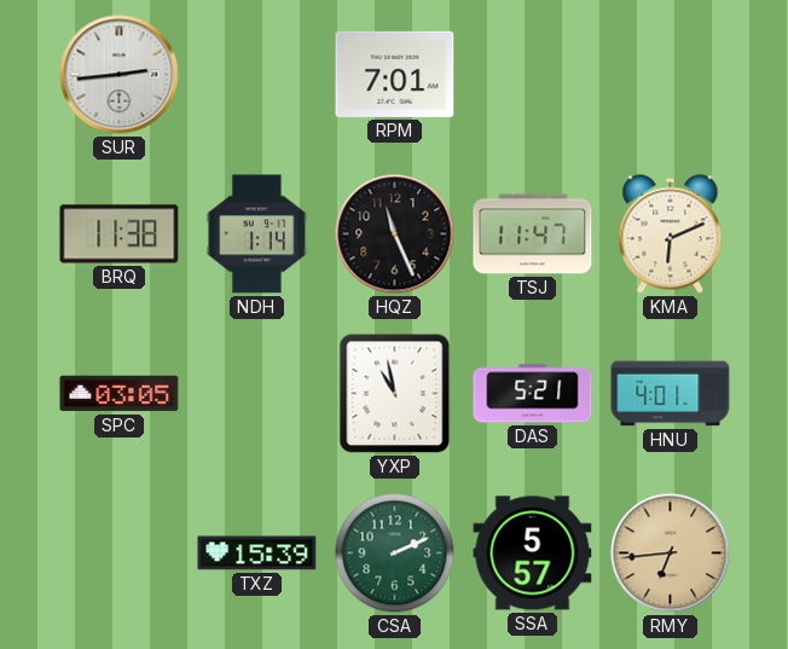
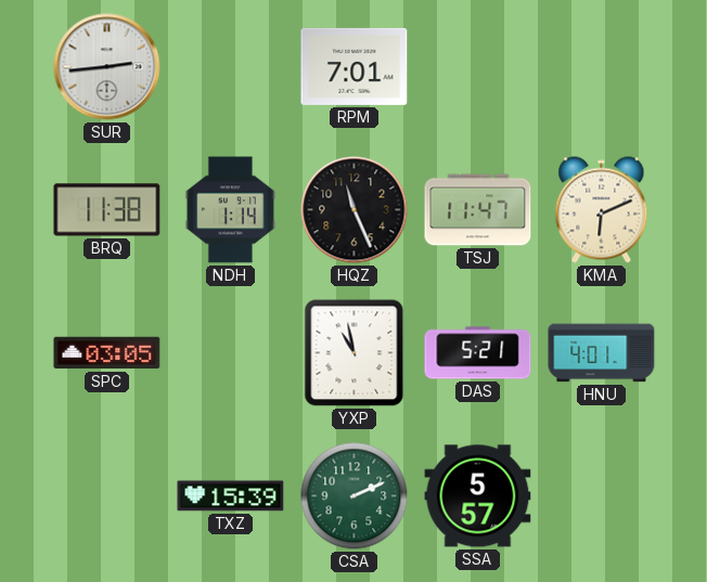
RMY: 6:44 -> none
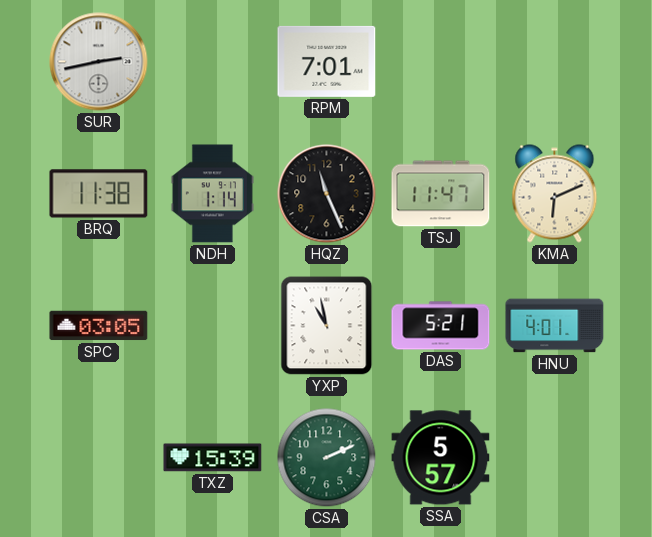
SUR: 2:44 -> 2:43
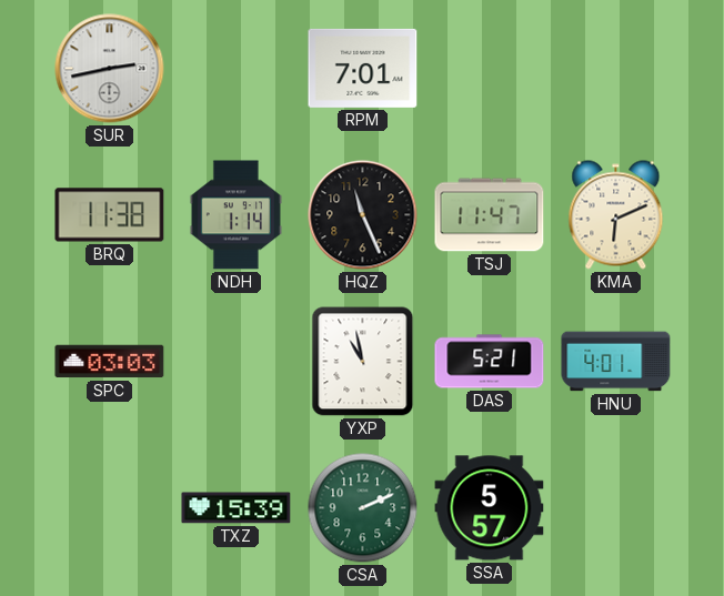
SPC: 03:05 -> 03:03
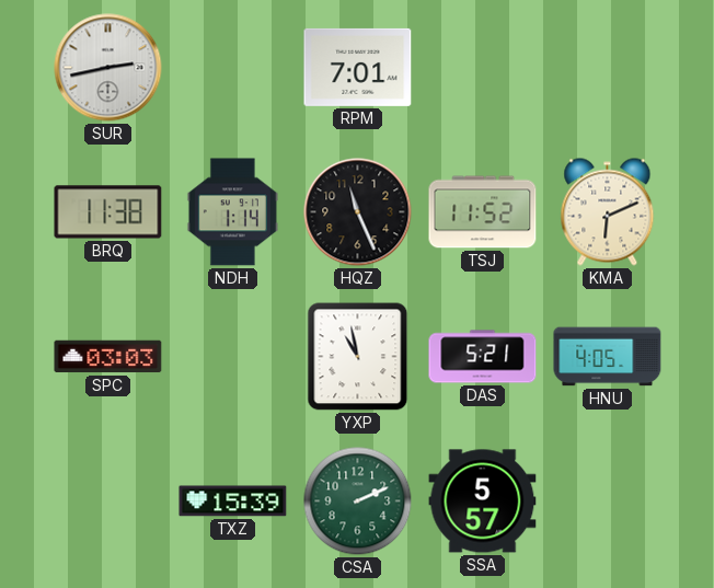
TSJ: 11:47 -> 11:52
HNU: 4:01 -> 4:05
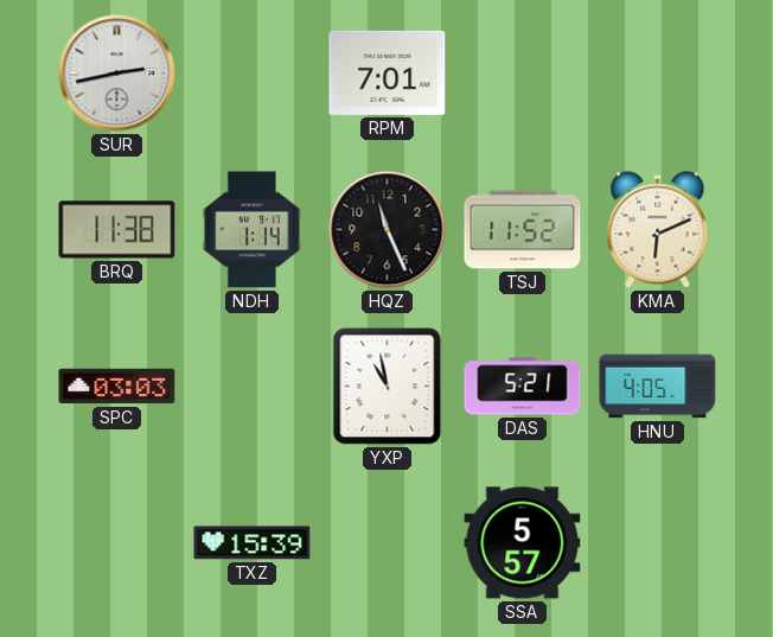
CSA: 2:11 -> none
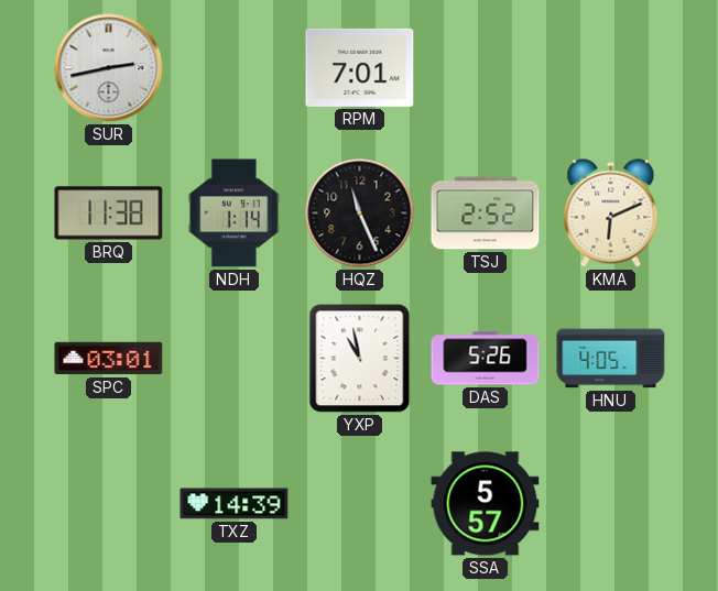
TSJ: 11:52 -> 2:52
SPC: 03:03 -> 03:01
DAS: 5:21 -> 5:26
TXZ: 15:39 -> 14:39
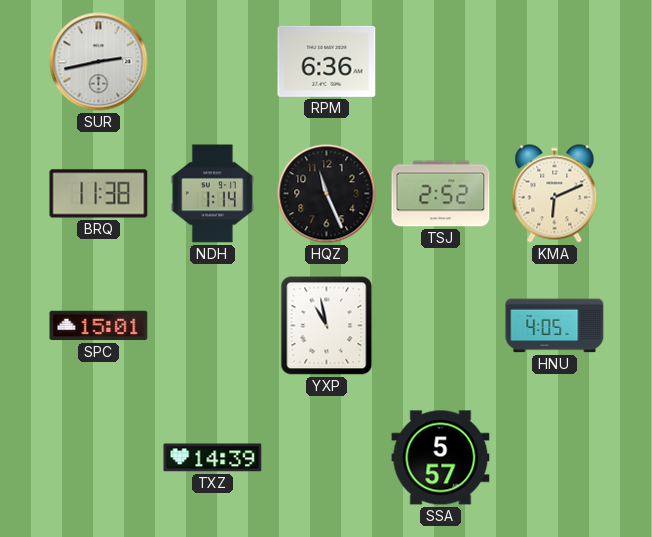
RPM: 7:01 -> 6:36
SPC: 03:01 -> 15:01
DAS: 5:26 -> none
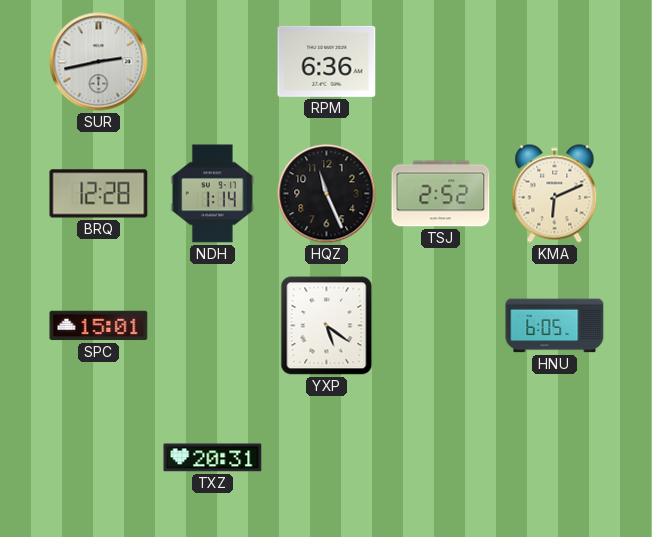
BRQ: 11:38 -> 12:28
YXP: 10:58 -> 5:21
HNU: 4:05 -> 6:05
TXZ: 14:39 -> 20:31
SSA: 5:57 -> none
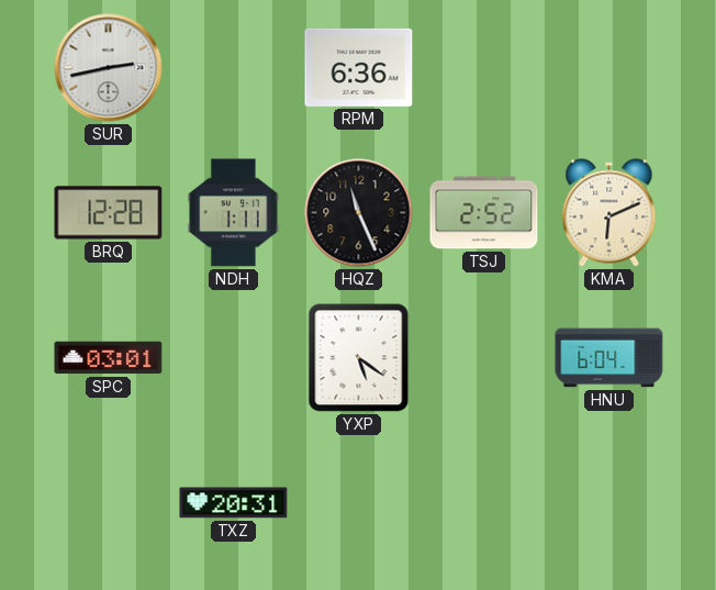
NDH: 1:14 -> 1:11
SPC: 15:01 -> 03:01
HNU: 6:05 -> 6:04
